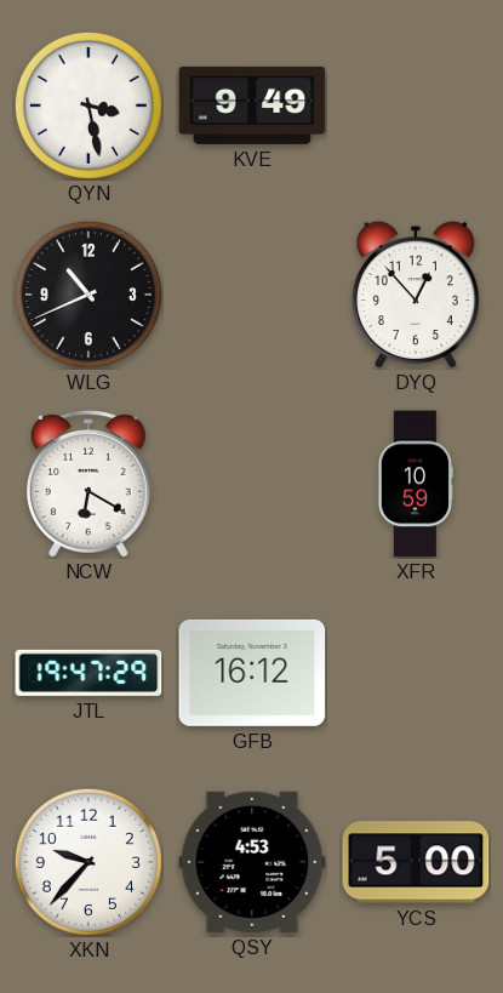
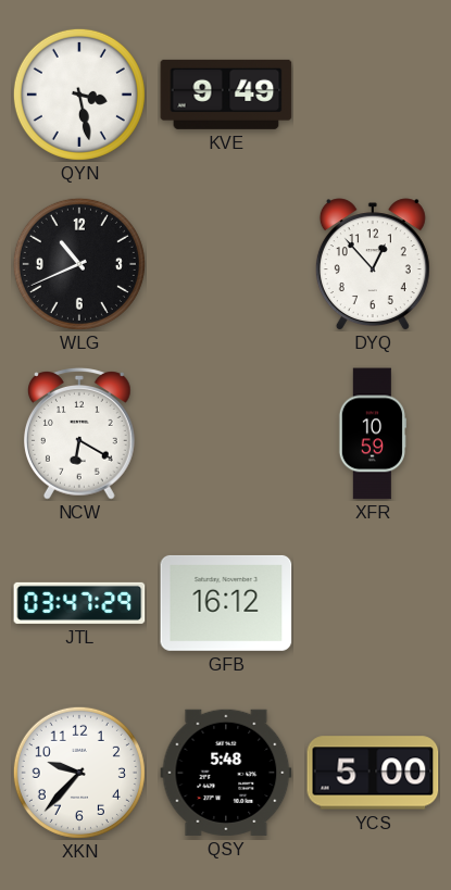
JTL: 19:47 -> 03:47
QSY: 4:53 -> 5:48
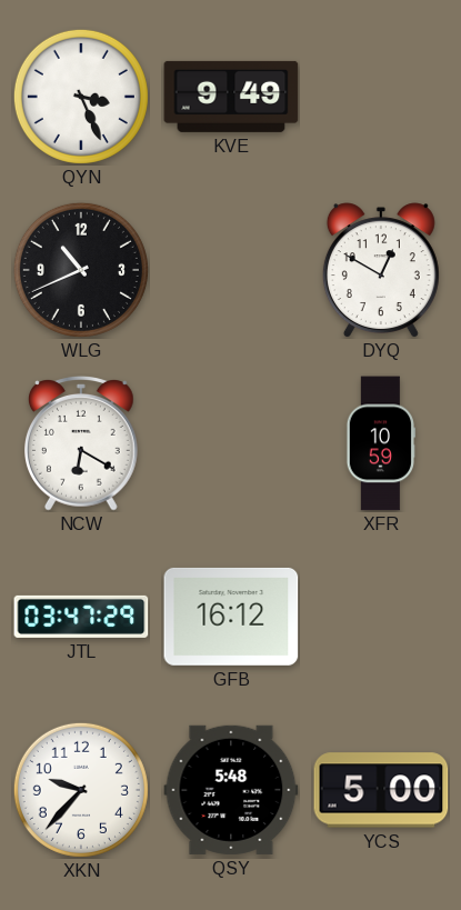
QYN: 3:28 -> 3:26
DYQ: 12:53 -> 12:50
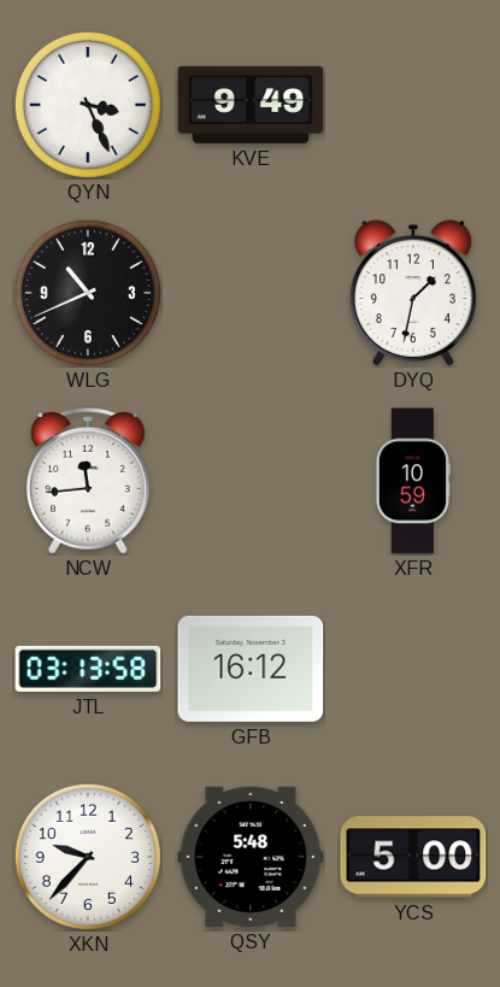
DYQ: 12:50 -> 1:32
NCW: 6:20 -> 11:44
JTL: 03:47 -> 03:13
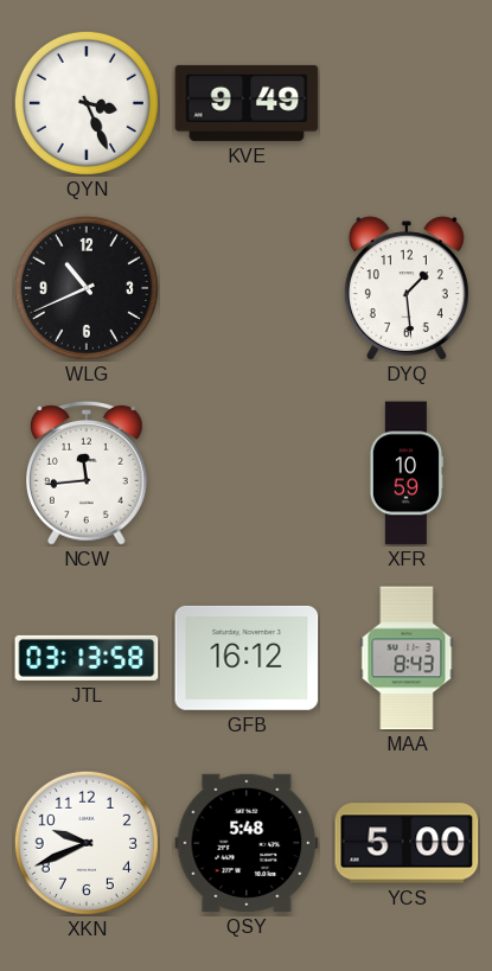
DYQ: 1:32 -> 1:29
MAA: none -> 8:43
XKN: 9:37 -> 9:41
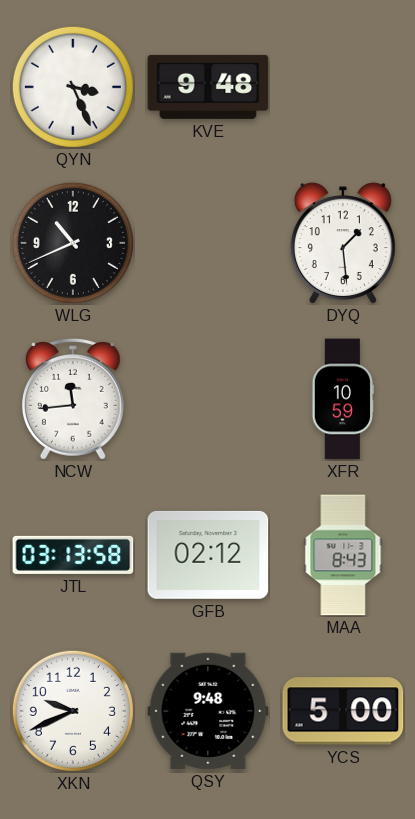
KVE: 9:49 -> 9:48
GFB: 16:12 -> 02:12
QSY: 5:48 -> 9:48
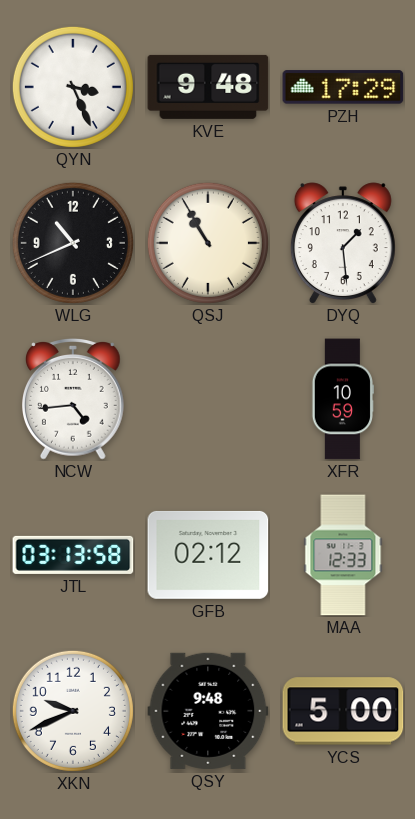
PZH: none -> 17:29
QSJ: none -> 10:55
NCW: 11:44 -> 4:44
MAA: 8:43 -> 12:33
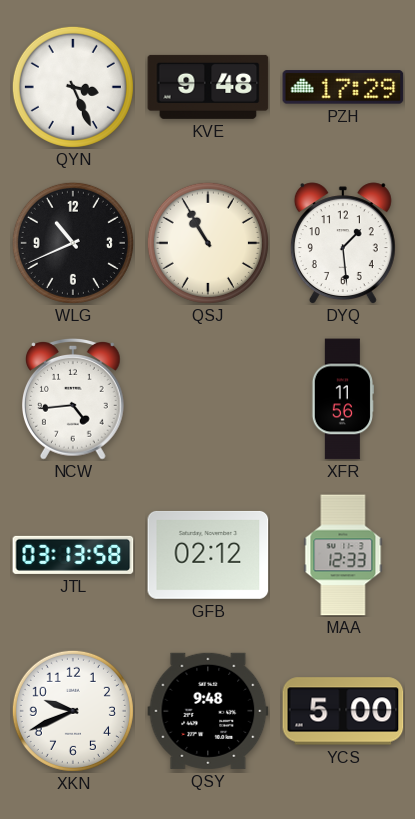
XFR: 10:59 -> 11:56
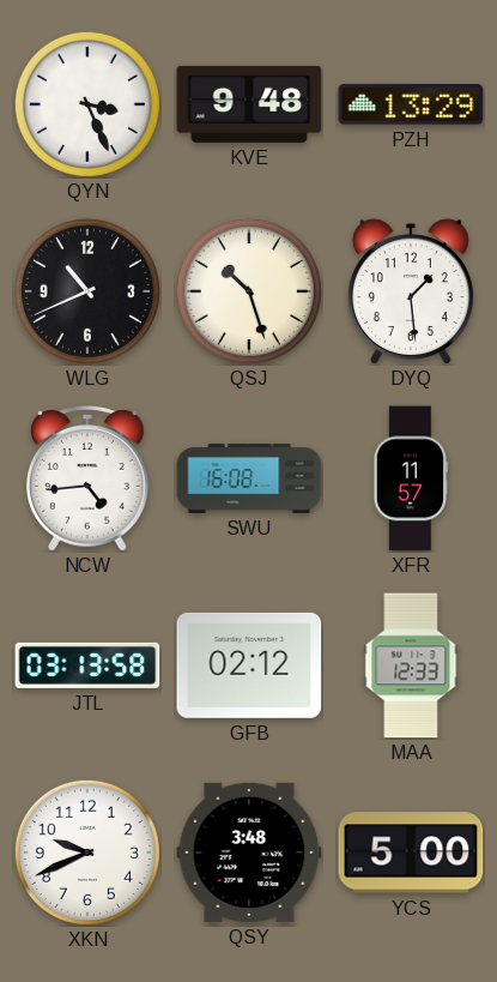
PZH: 17:29 -> 13:29
QSJ: 10:55 -> 10:27
SWU: none -> 16:08
XFR: 11:56 -> 11:57
QSY: 9:48 -> 3:48
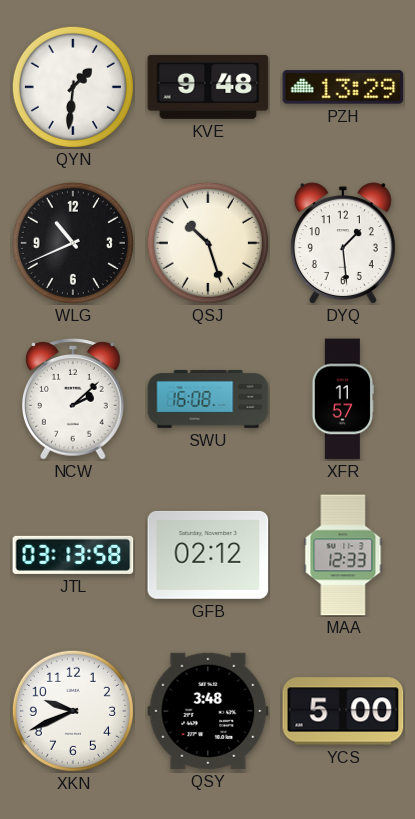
QYN: 3:26 -> 1:31
NCW: 4:44 -> 2:08
